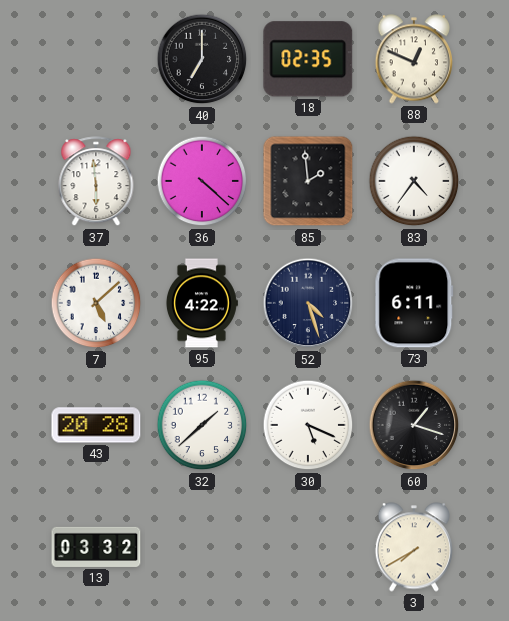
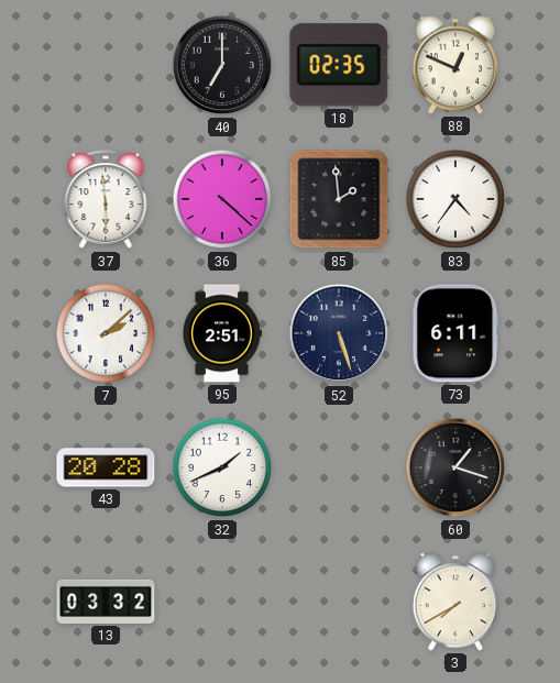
7: 5:08 -> 2:08
95: 4:22 -> 2:51
52: 4:27 -> 5:27
32: 1:38 -> 1:41
30: 5:19 -> none
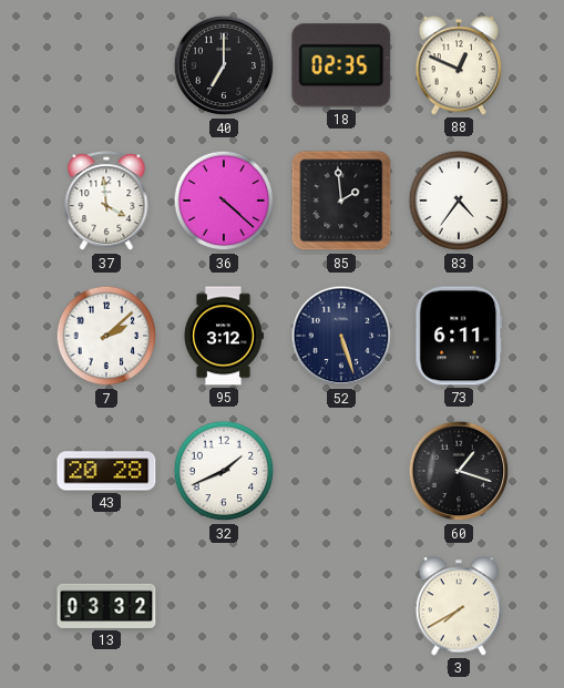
37: 5:59 -> 3:59
95: 2:51 -> 3:12
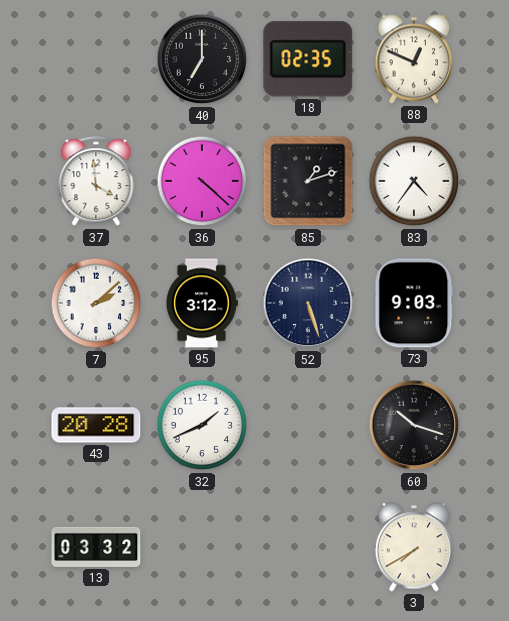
85: 1:59 -> 1:12
73: 6:11 -> 9:03
60: 1:18 -> 10:18
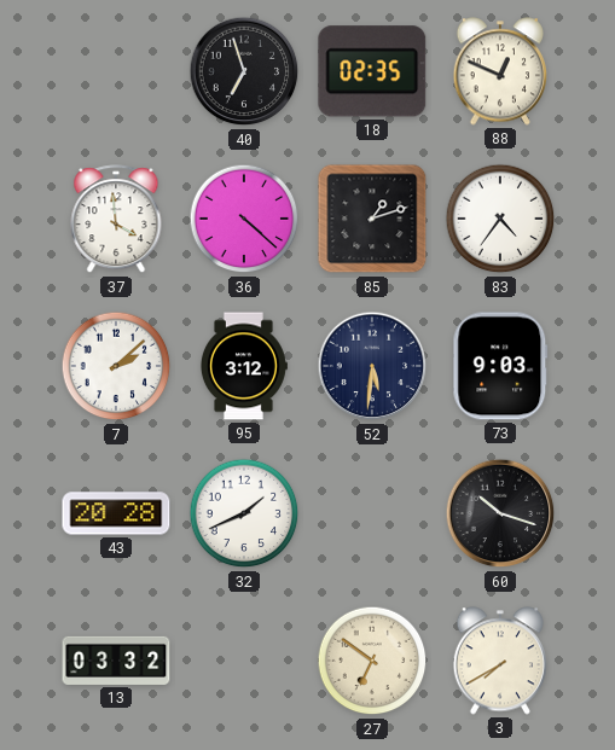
40: 7:00 -> 6:57
52: 5:27 -> 5:31
27: none -> 6:51
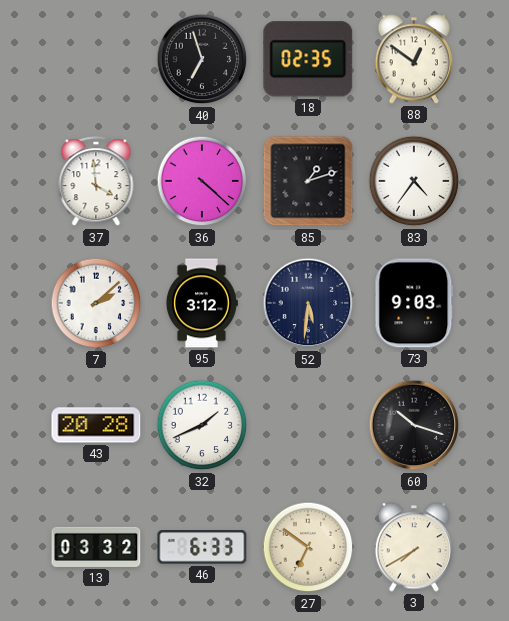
88: 12:49 -> 12:51
46: none -> 6:33
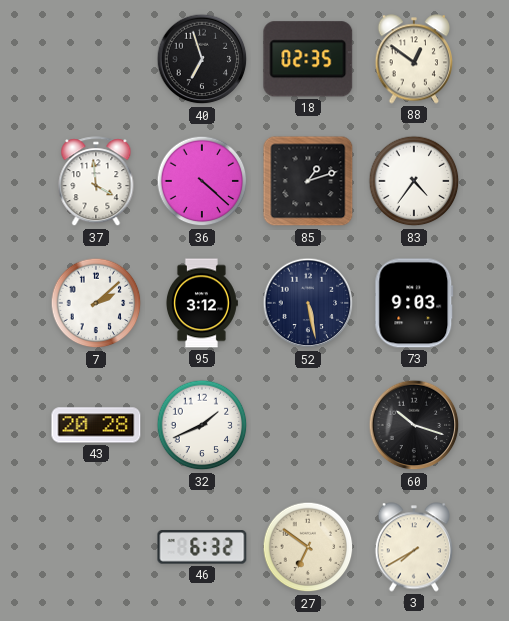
52: 5:31 -> 5:28
13: 03:32 -> none
46: 6:33 -> 6:32
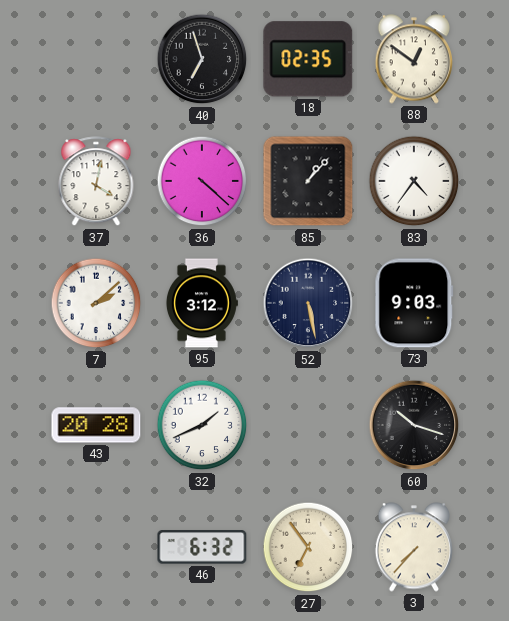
37: 3:59 -> 4:02
85: 1:12 -> 1:07
27: 6:51 -> 6:54
3: 7:40 -> 7:37
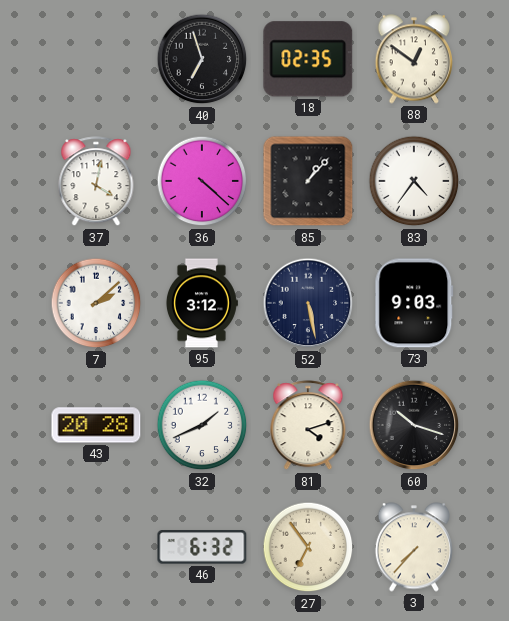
81: none -> 4:12
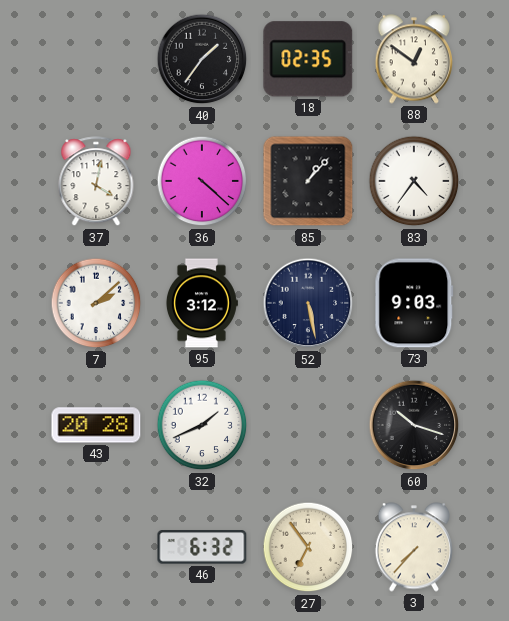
40: 6:57 -> 1:36
81: 4:12 -> none
